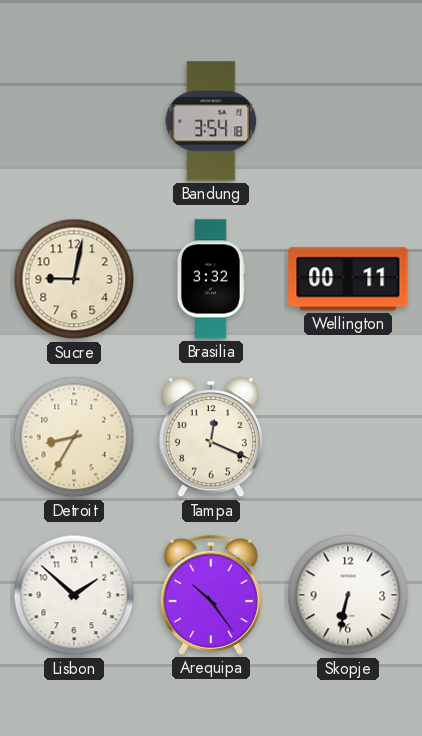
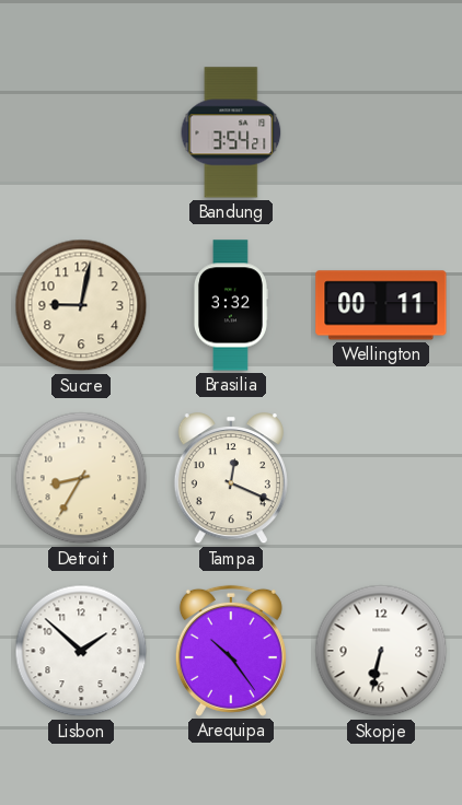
Bandung: 3:54:18 -> 3:54:21
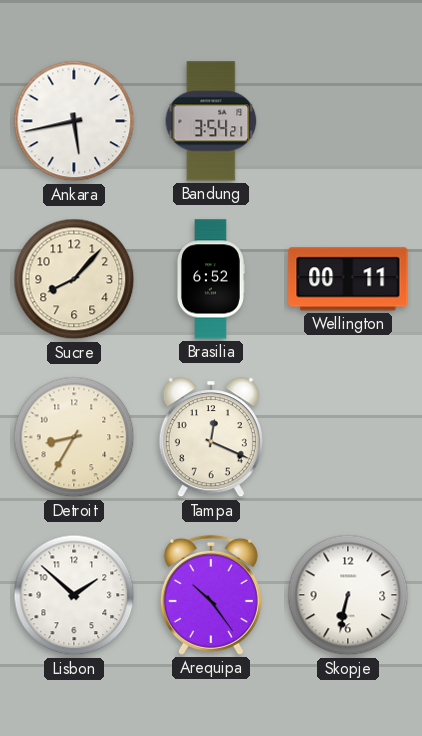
Ankara: none -> 5:43
Sucre: 9:02 -> 8:07
Brasilia: 3:32 -> 6:52
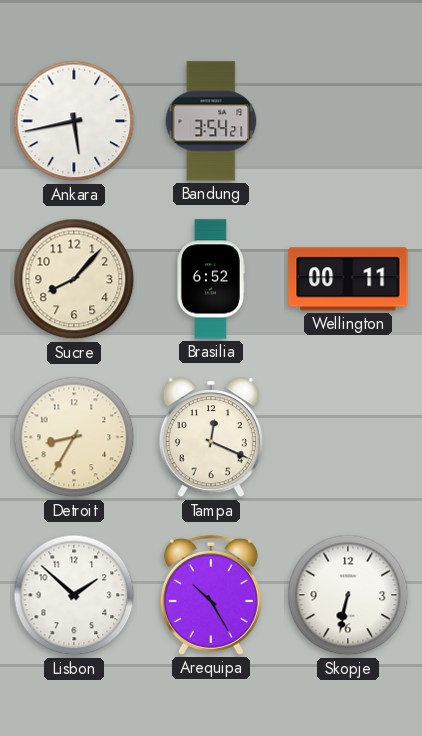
Arequipa: 10:24 -> 10:25
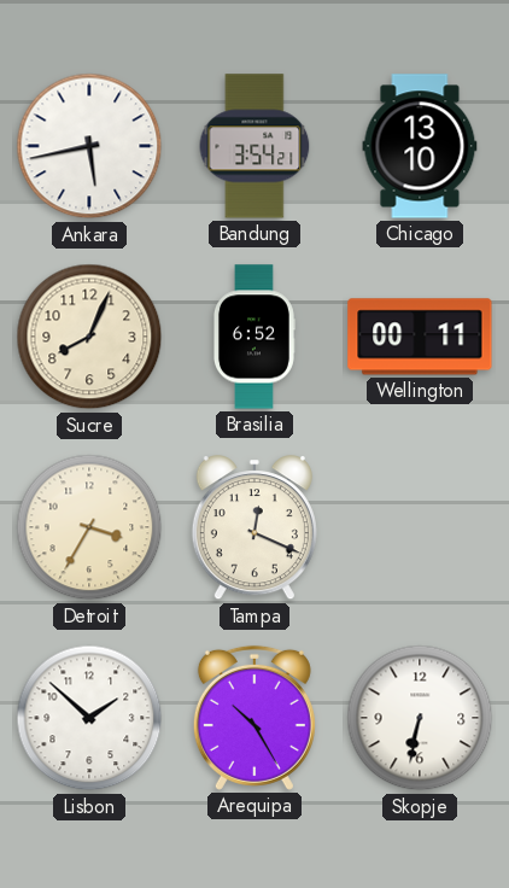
Chicago: none -> 13:10
Sucre: 8:07 -> 8:04
Detroit: 8:35 -> 3:35
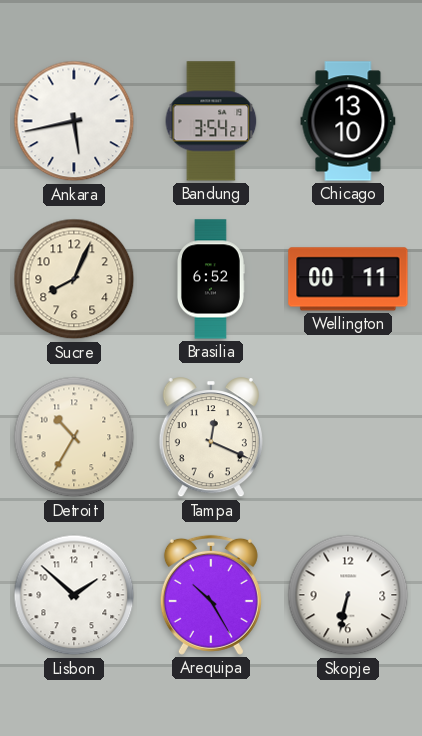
Detroit: 3:35 -> 10:35
